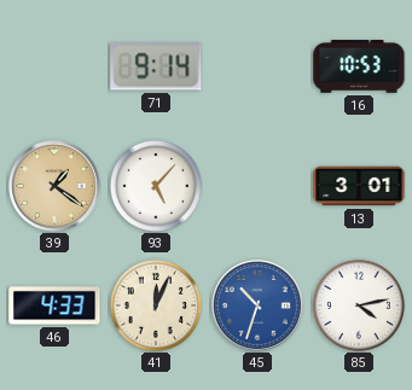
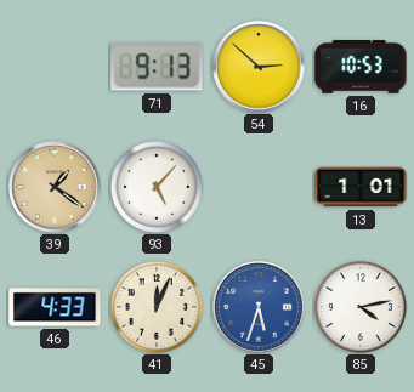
71: 9:14 -> 9:13
54: none -> 2:52
13: 3:01 -> 1:01
45: 10:33 -> 5:33
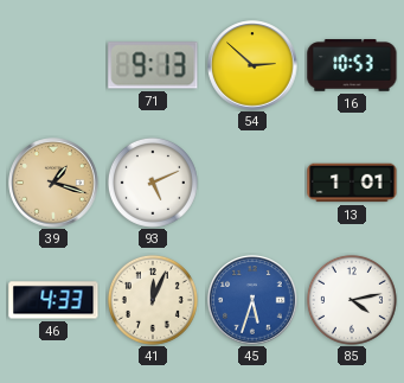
39: 1:21 -> 1:18
93: 5:07 -> 5:11
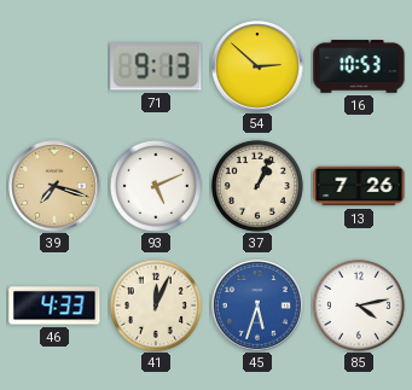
39: 1:18 -> 7:18
37: none -> 1:04
13: 1:01 -> 7:26
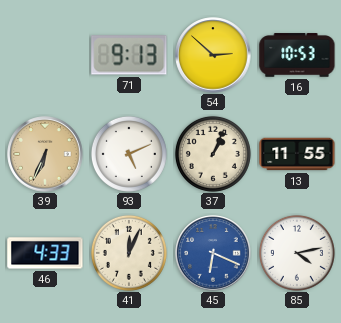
39: 7:18 -> 6:34
13: 7:26 -> 11:55
45: 5:33 -> 6:19
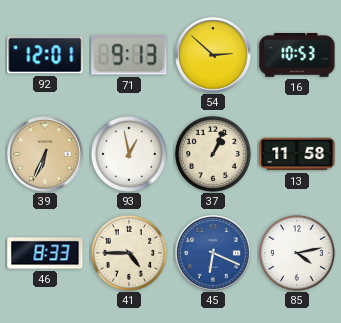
92: none -> 12:01
93: 5:11 -> 12:58
13: 11:55 -> 11:58
46: 4:33 -> 8:33
41: 12:04 -> 4:45
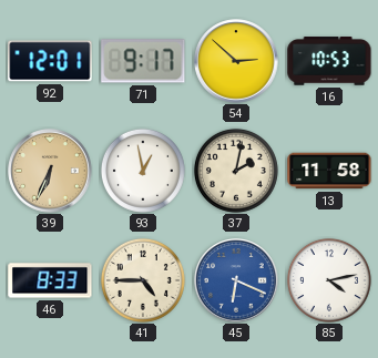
71: 9:13 -> 9:17
37: 1:04 -> 2:02
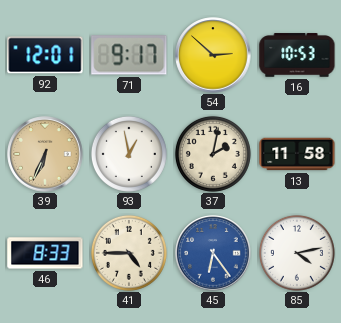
45: 6:19 -> 6:24
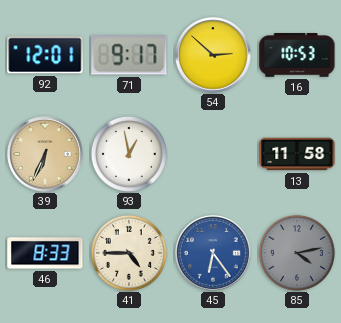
37: 2:02 -> none
85 dial: white -> grey
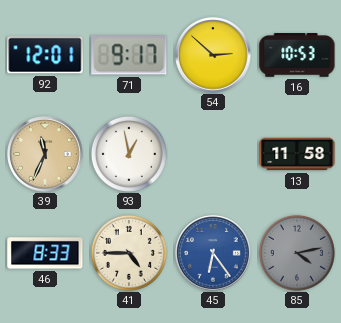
39: 6:34 -> 11:34
